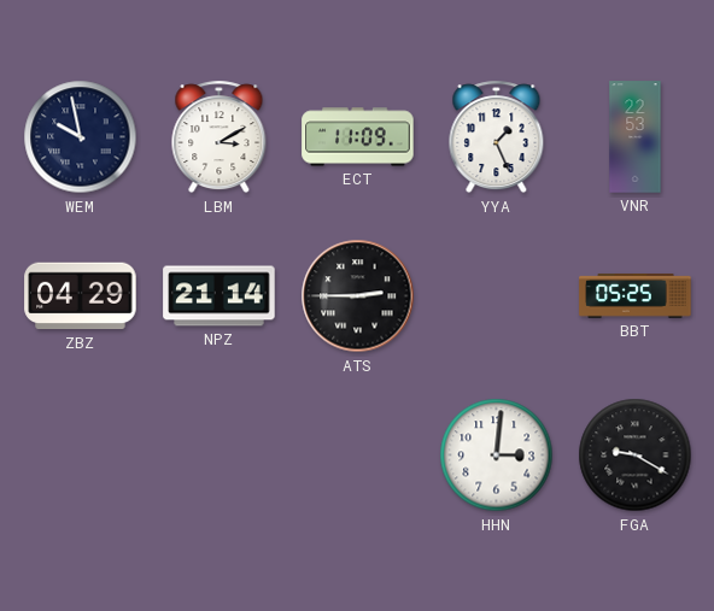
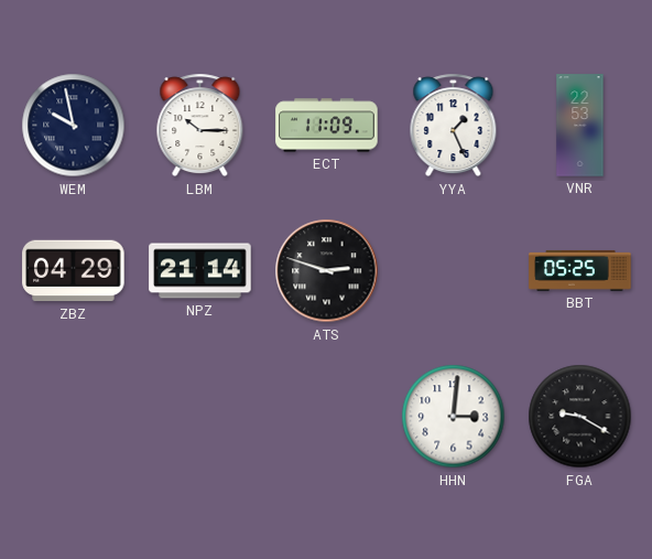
LBM: 3:10 -> 10:15
ATS: 2:45 -> 2:48
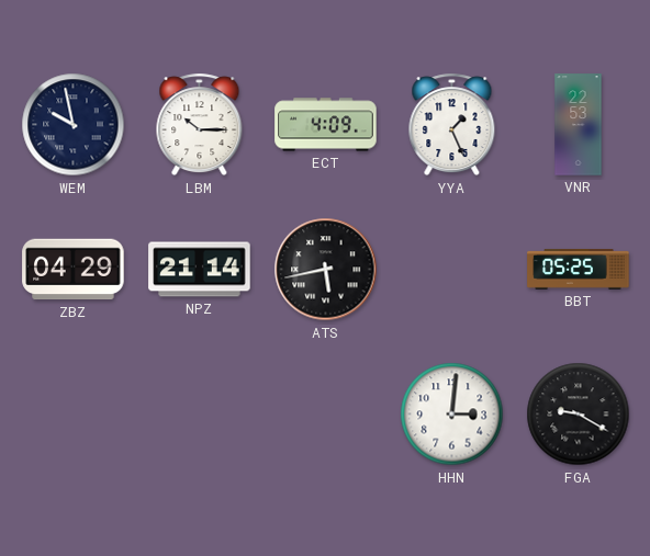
ECT: 11:09 -> 4:09
ATS: 2:48 -> 5:43
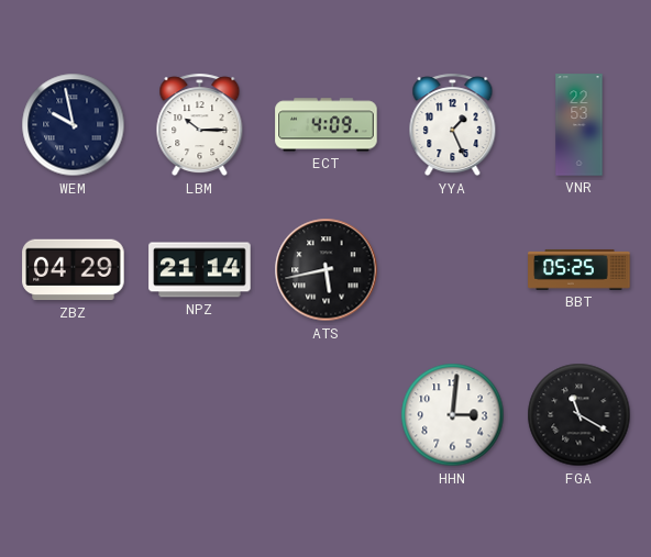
FGA: 9:20 -> 11:20
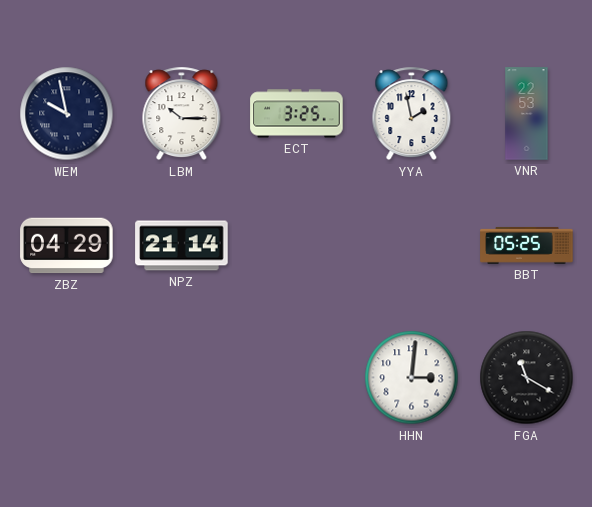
ECT: 4:09 -> 3:25
YYA: 1:26 -> 1:58
ATS: 5:43 -> none
